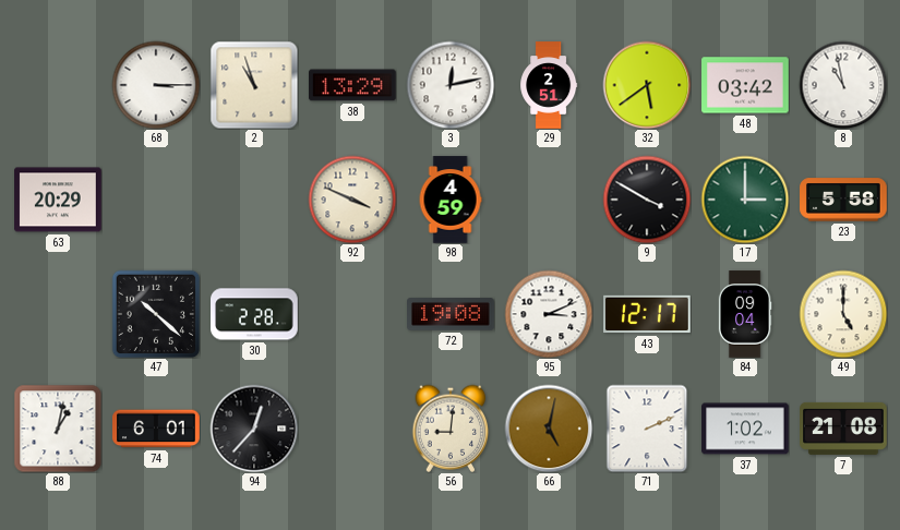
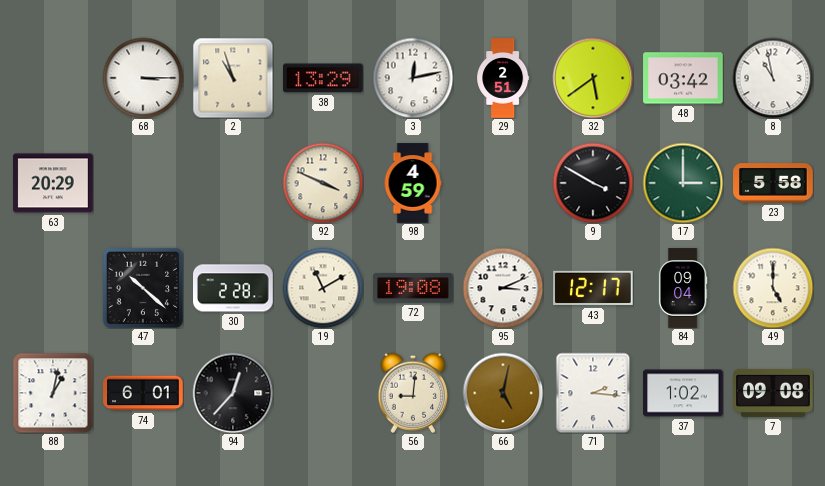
19: none -> 11:10
71: 2:11 -> 2:16
7: 21:08 -> 09:08
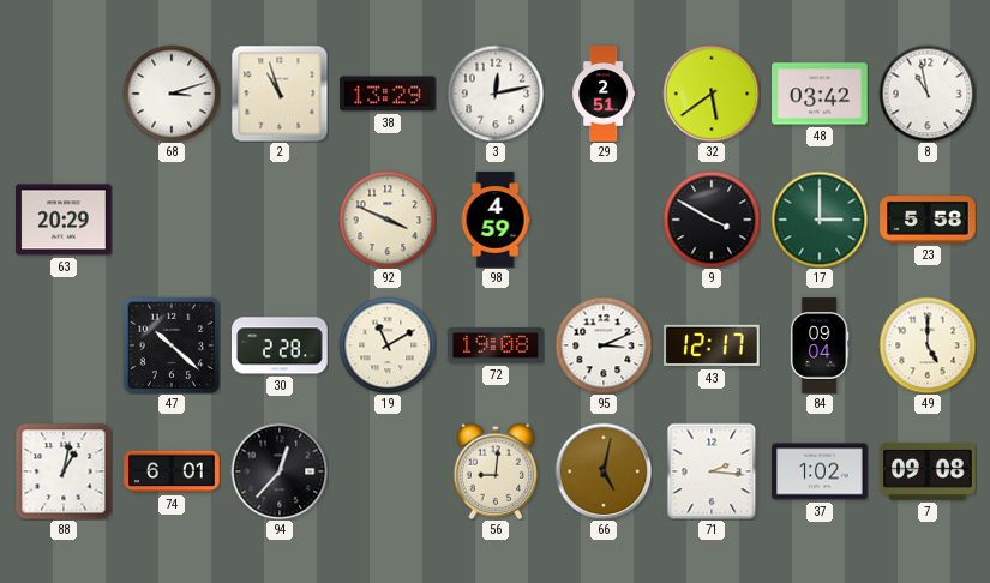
68: 3:15 -> 3:12
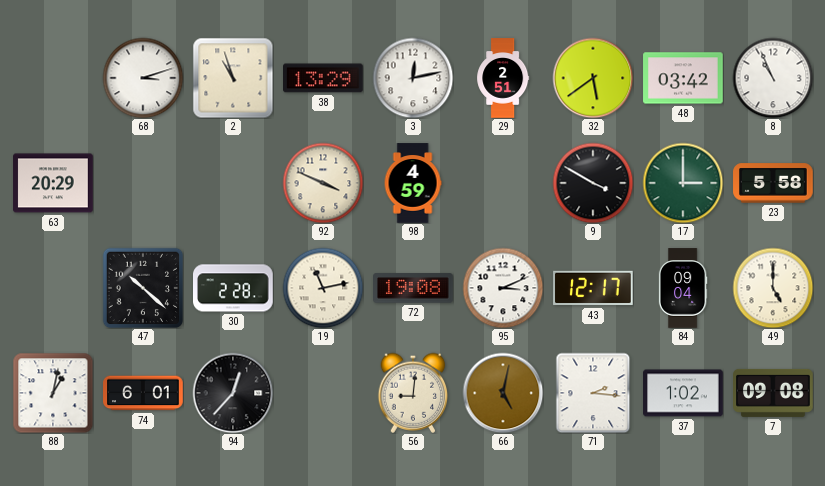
8: 10:58 -> 10:56
19: 11:10 -> 11:13
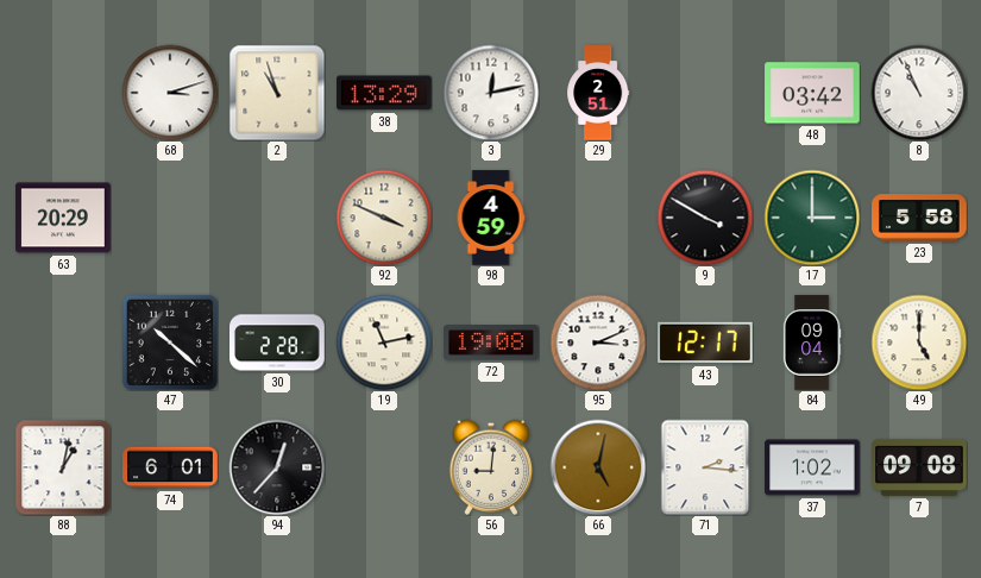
32: 5:39 -> none
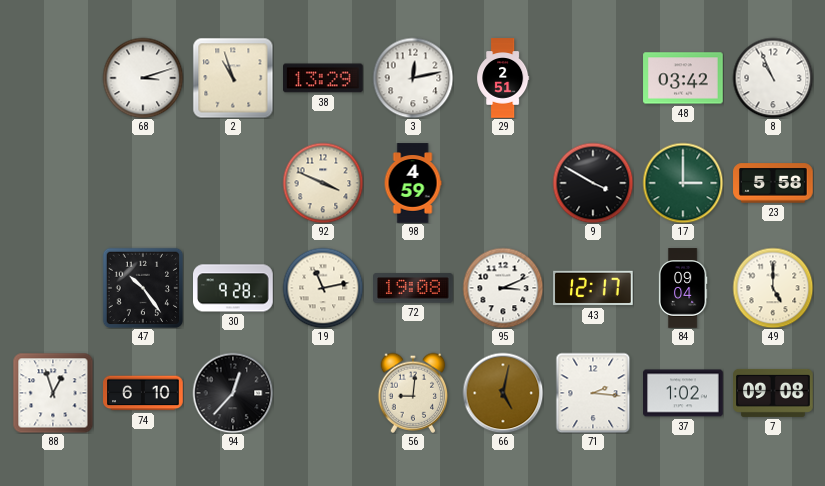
63: 20:29 -> none
47: 10:22 -> 10:24
30: 2:28 -> 9:28
88: 1:02 -> 12:57
74: 6:01 -> 6:10
